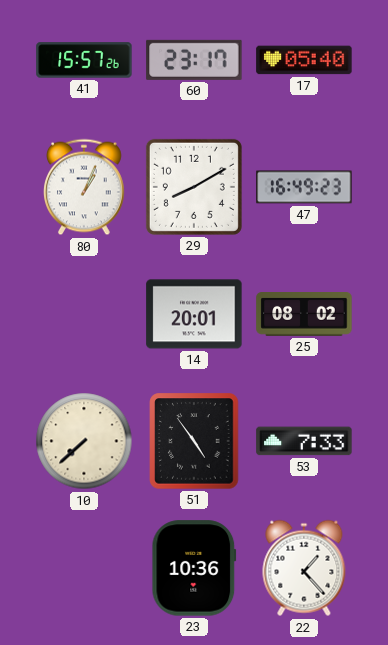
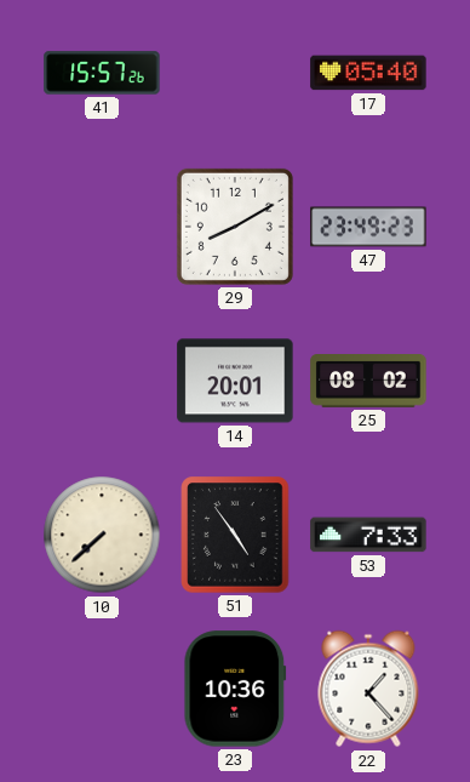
60: 23:17 -> none
80: 1:04 -> none
47: 16:49 -> 23:49
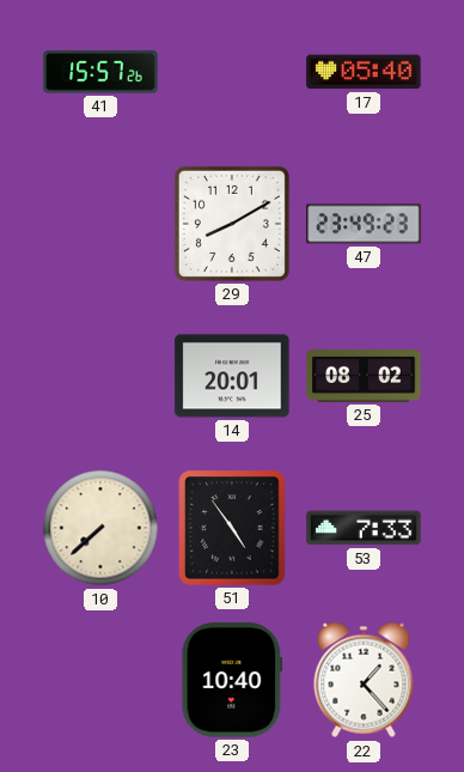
23: 10:36 -> 10:40
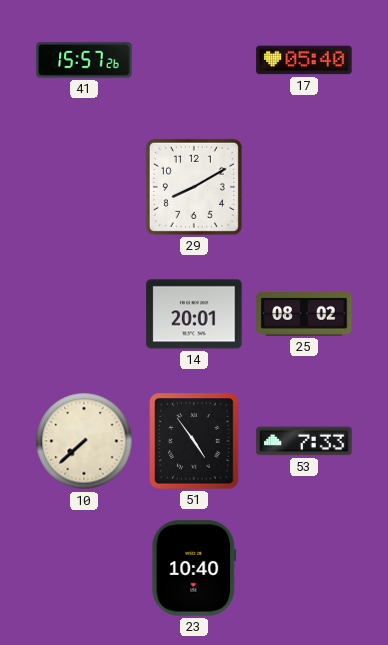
47: 23:49 -> none
22: 1:23 -> none
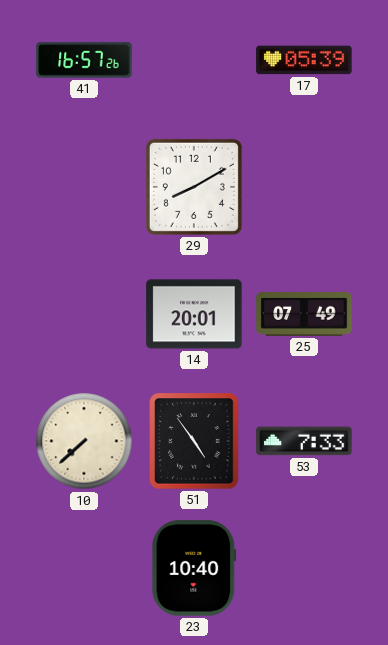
41: 15:57 -> 16:57
17: 05:40 -> 05:39
25: 08:02 -> 07:49
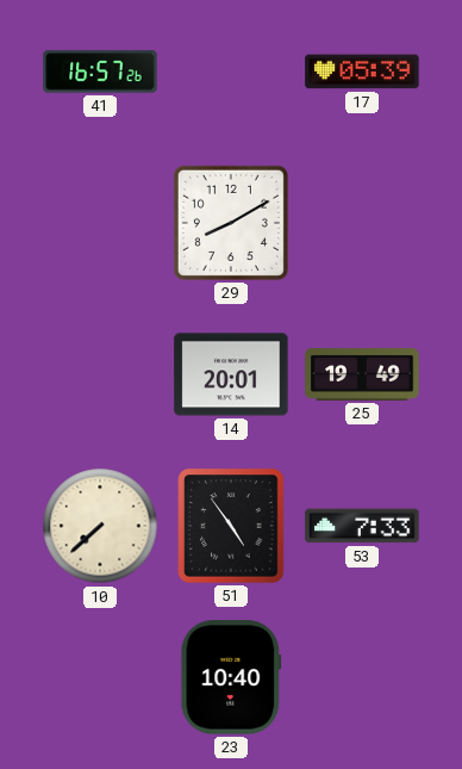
25: 07:49 -> 19:49
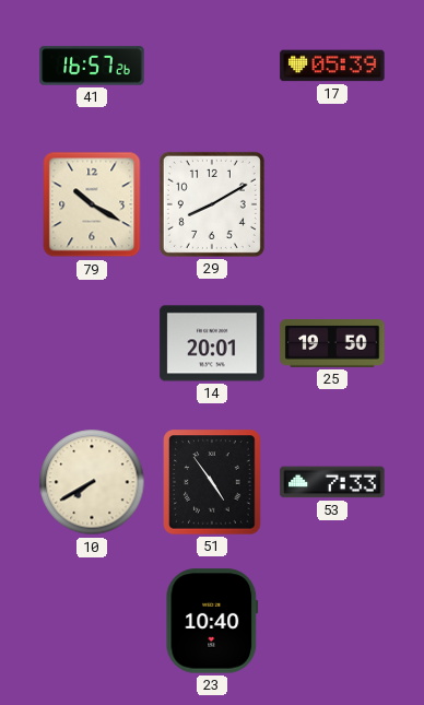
79: none -> 10:20
25: 19:49 -> 19:50
10: 7:38 -> 7:40
